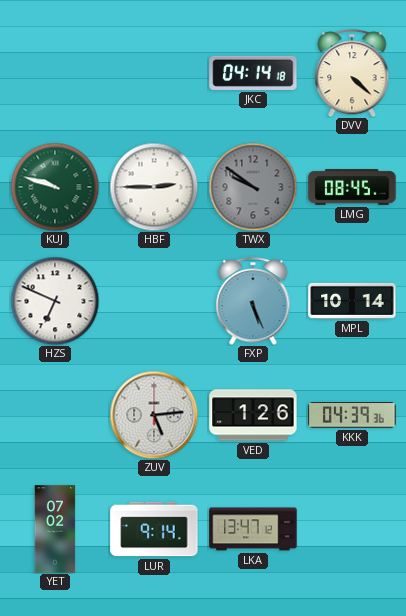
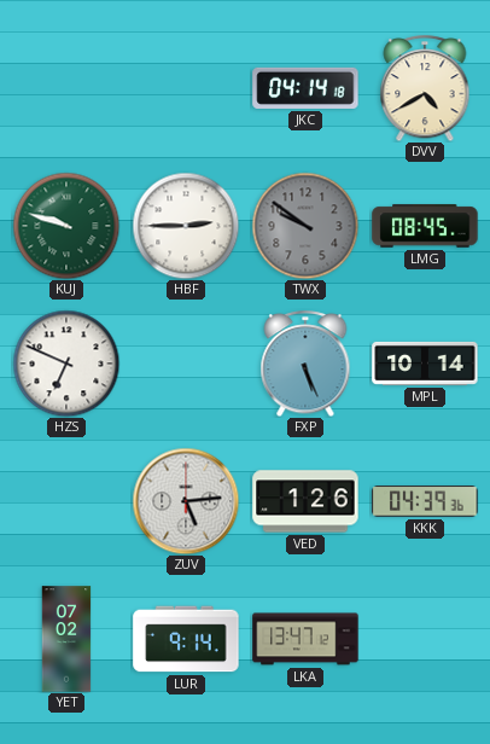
DVV: 4:22 -> 4:40
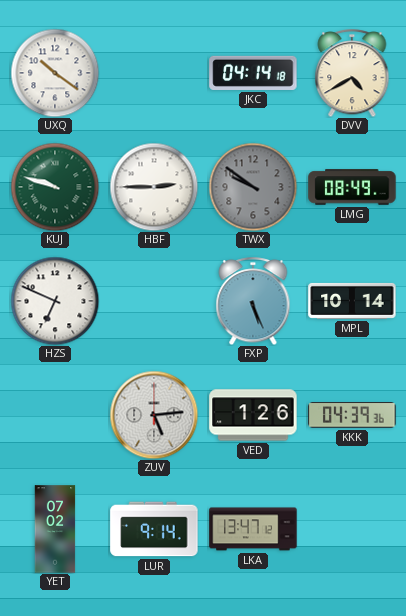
UXQ: none -> 10:21
LMG: 08:45 -> 08:49
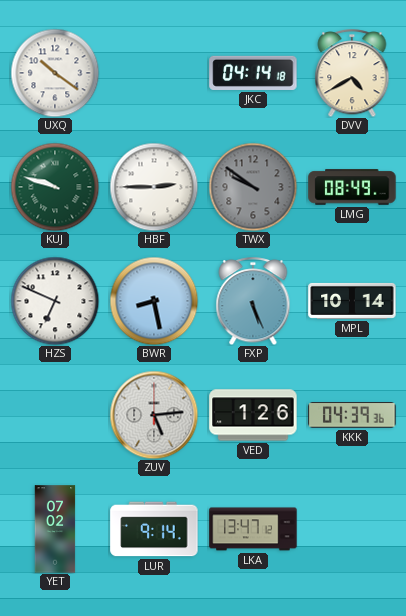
BWR: none -> 8:28
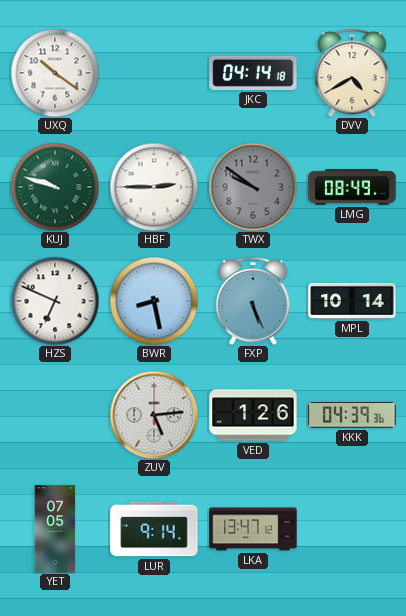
YET: 07:02 -> 07:05
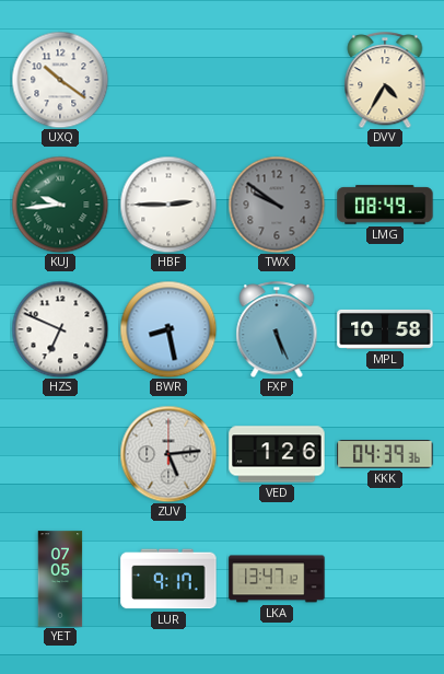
JKC: 04:14 -> none
DVV: 4:40 -> 4:35
KUJ: 9:48 -> 9:44
MPL: 10:14 -> 10:58
LUR: 9:14 -> 9:17
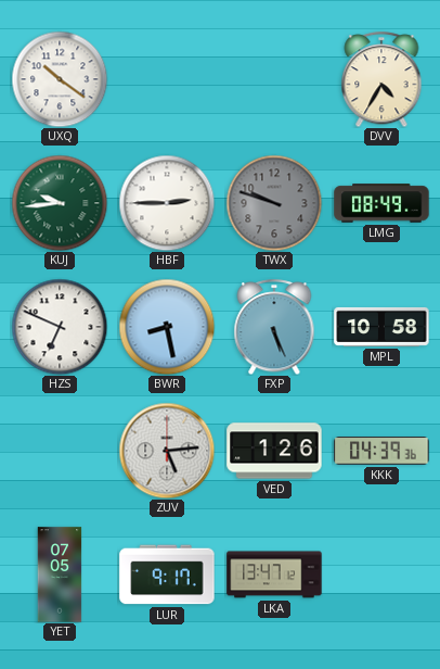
TWX: 9:51 -> 9:48
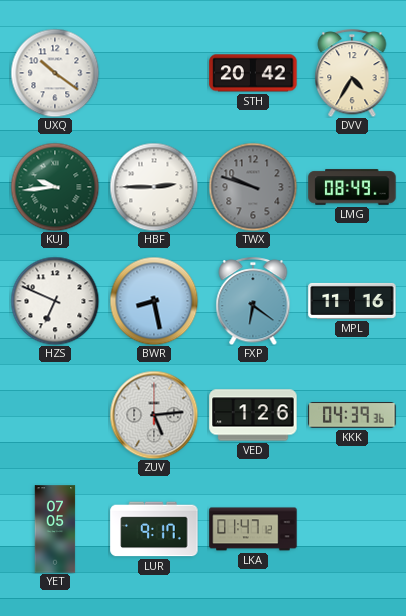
STH: none -> 20:42
FXP: 5:26 -> 6:21
MPL: 10:58 -> 11:16
LKA: 13:47 -> 01:47
